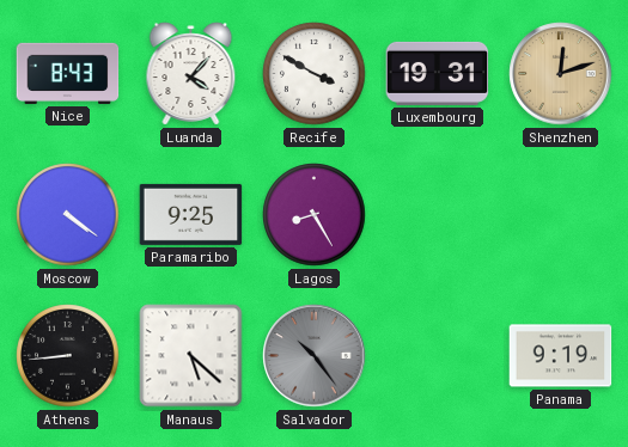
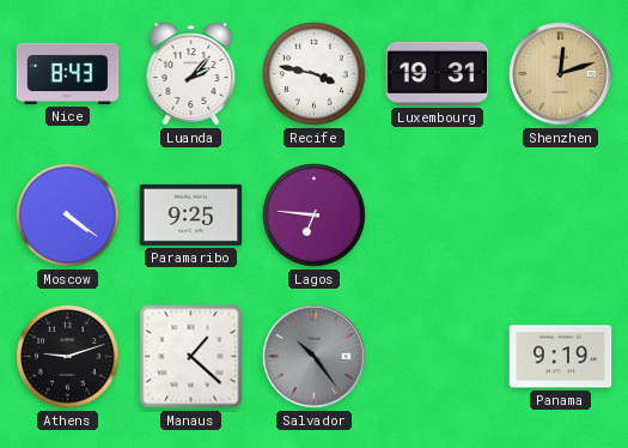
Luanda: 4:07 -> 2:07
Recife: 3:50 -> 3:47
Lagos: 8:25 -> 6:46
Athens: 8:44 -> 9:12
Manaus: 5:22 -> 1:22
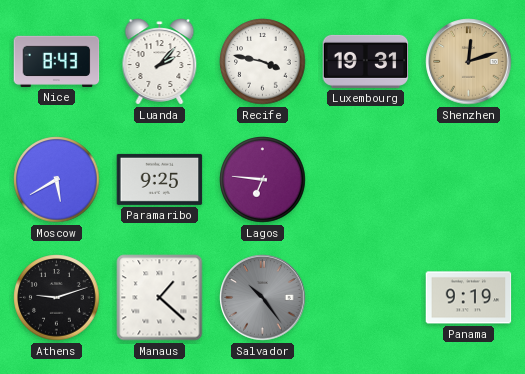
Moscow: 4:21 -> 5:40
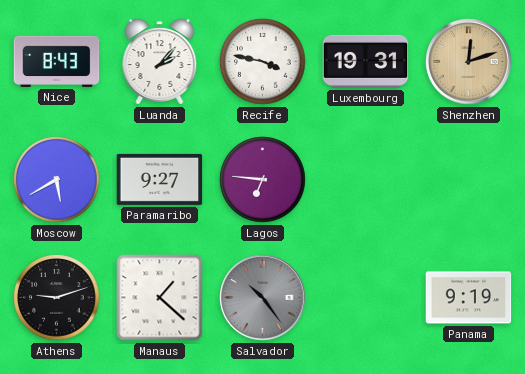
Paramaribo: 9:25 -> 9:27
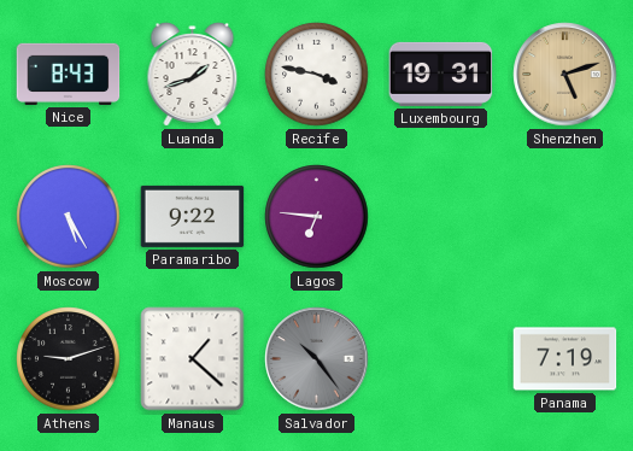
Luanda: 2:07 -> 1:42
Shenzhen: 12:12 -> 5:12
Moscow: 5:40 -> 5:25
Paramaribo: 9:27 -> 9:22
Panama: 9:19 -> 7:19
